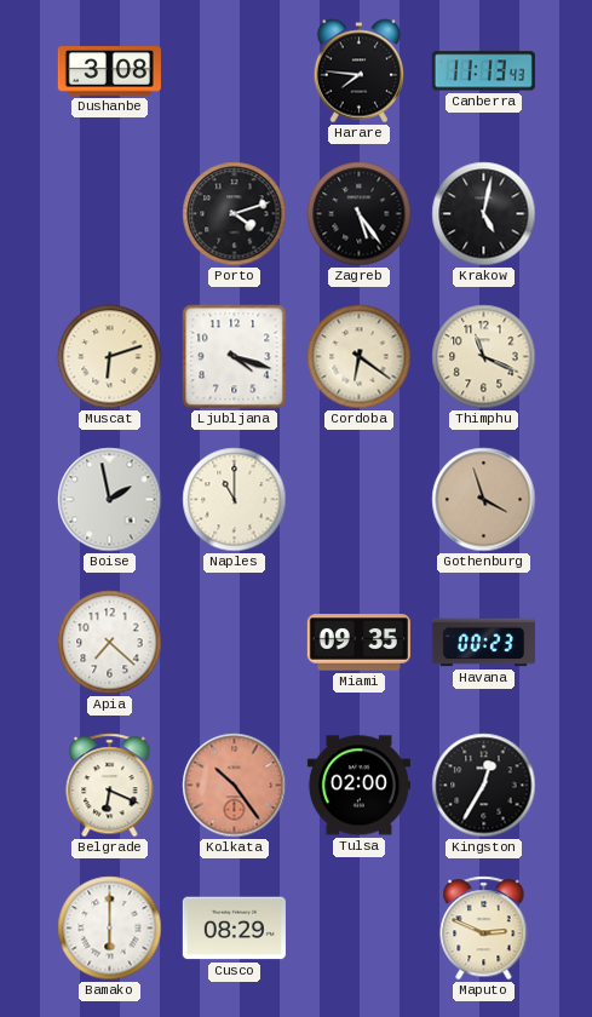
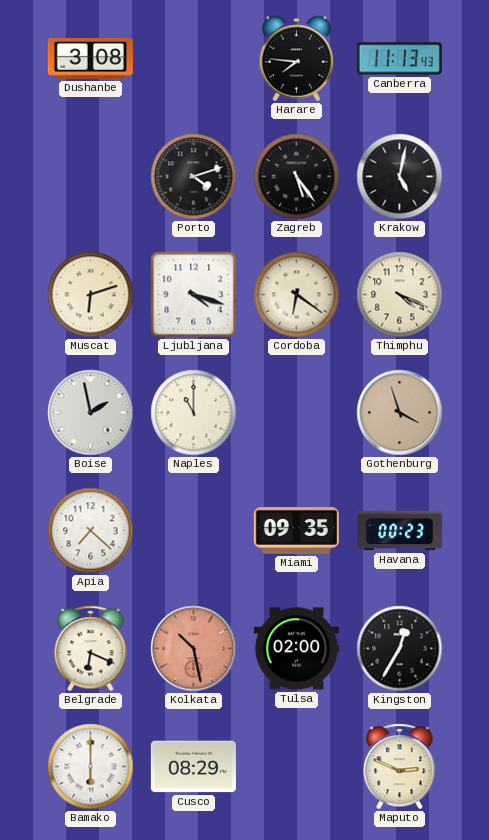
Thimphu: 11:19 -> 4:19
Kolkata: 10:24 -> 10:28
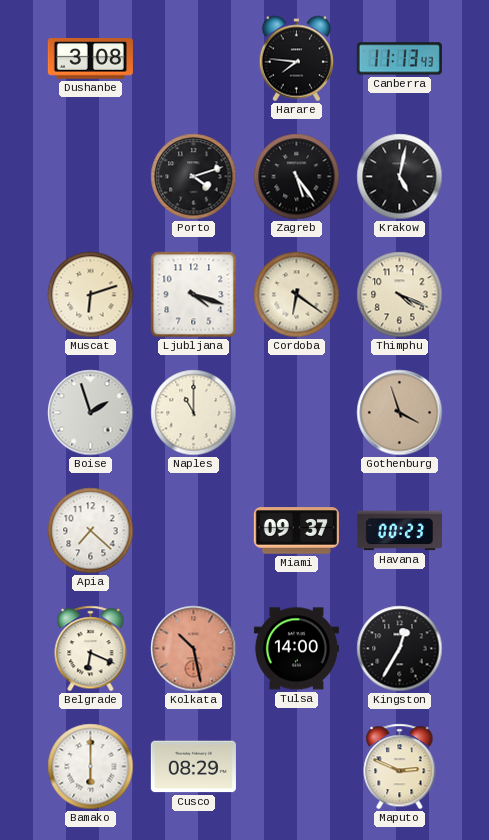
Boise: 1:58 -> 1:57
Miami: 09:35 -> 09:37
Tulsa: 02:00 -> 14:00
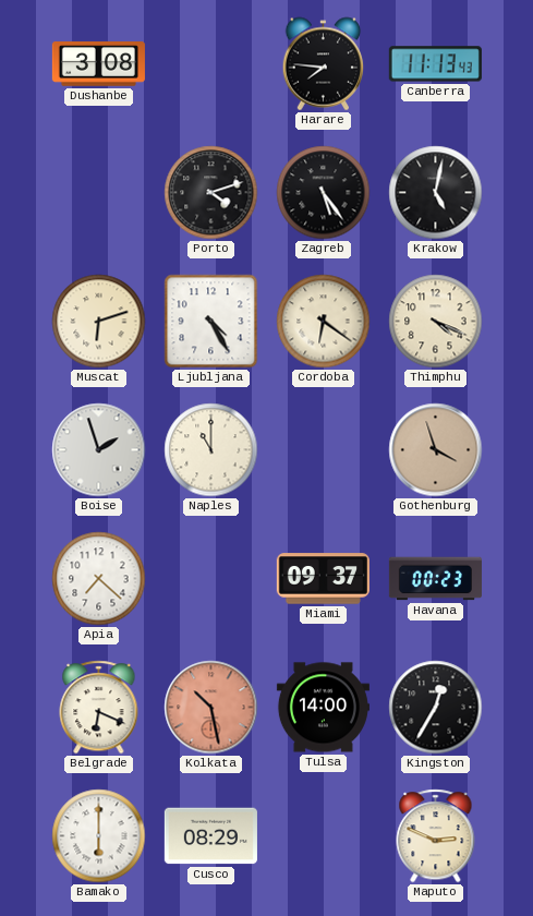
Ljubljana: 4:18 -> 4:25
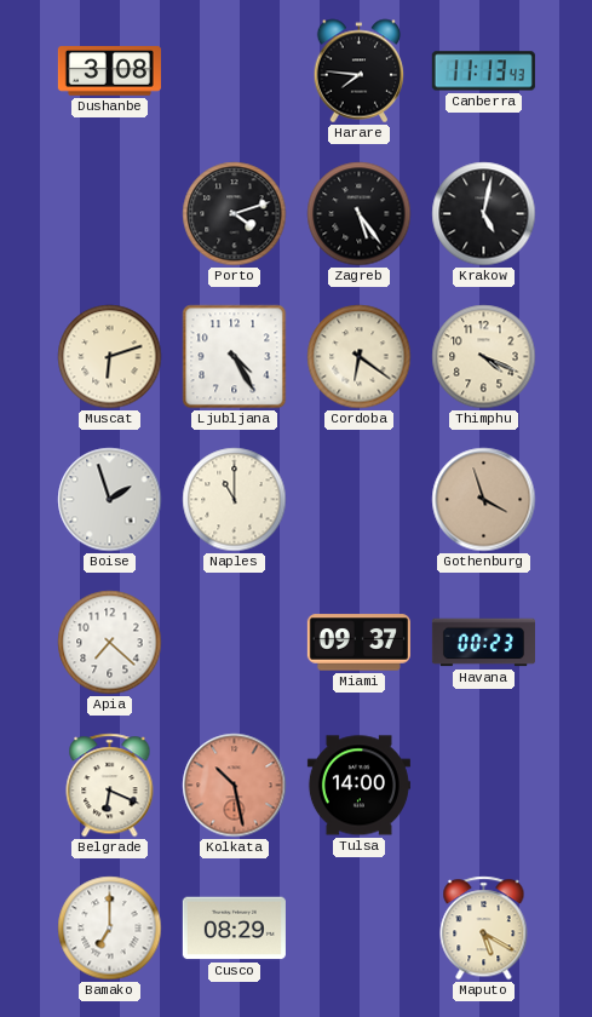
Kingston: 12:35 -> none
Bamako: 6:00 -> 7:00
Maputo: 2:49 -> 5:20
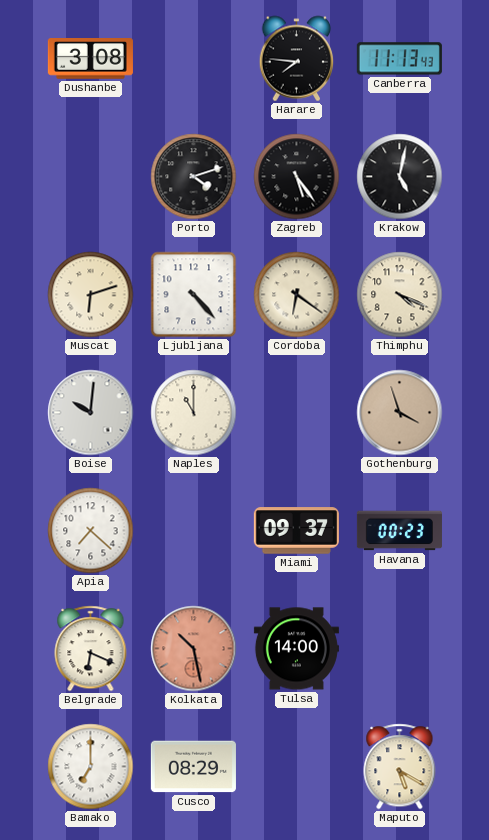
Ljubljana: 4:25 -> 4:23
Boise: 1:57 -> 10:01
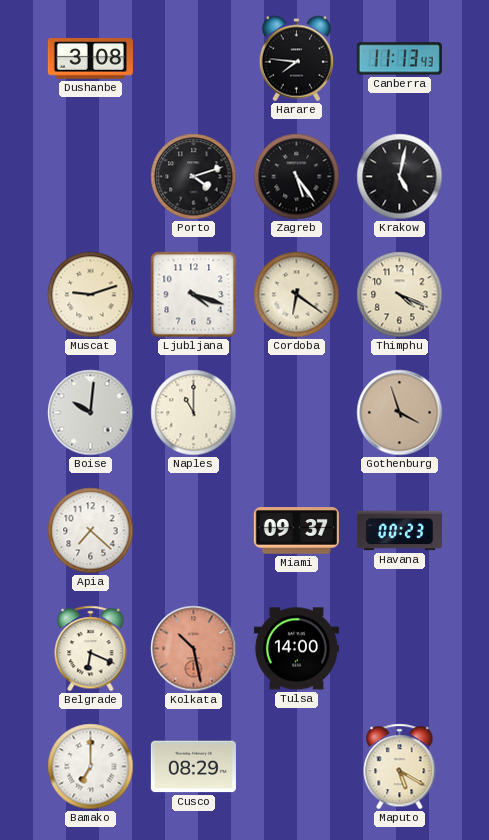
Muscat: 6:12 -> 9:12
Ljubljana: 4:23 -> 4:18
